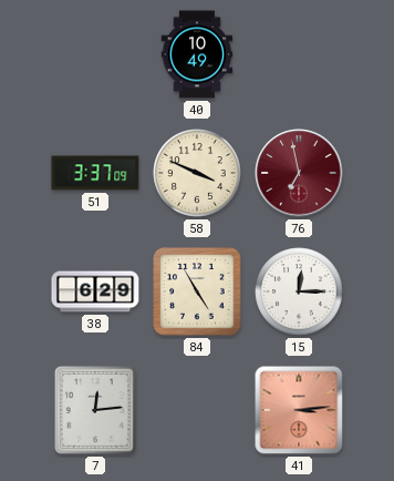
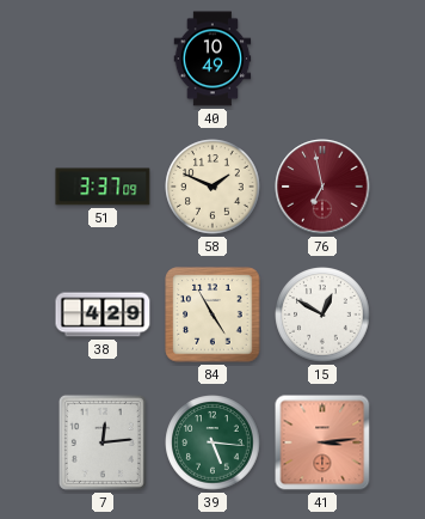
58: 3:49 -> 1:49
38: 6:29 -> 4:29
15: 12:15 -> 12:50
39: none -> 5:16
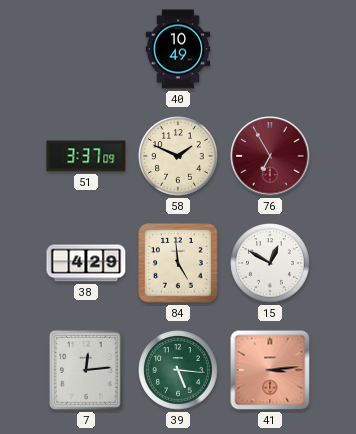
76: 6:58 -> 6:55
84: 4:55 -> 4:59
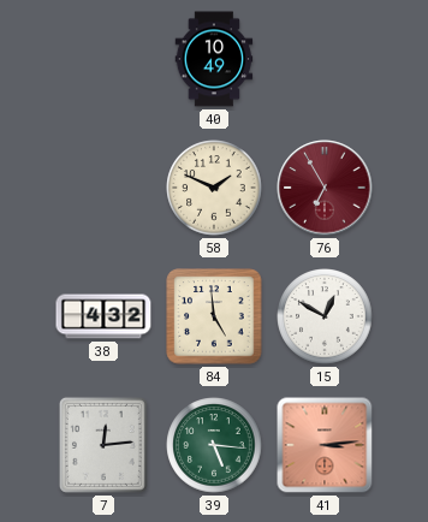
51: 3:37 -> none
38: 4:29 -> 4:32
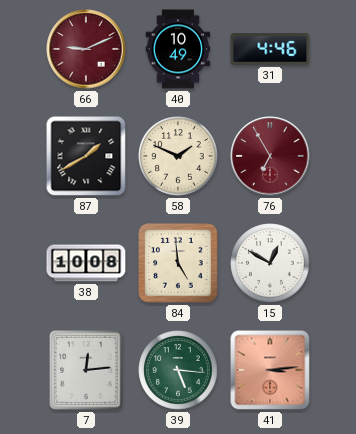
66: none -> 9:11
31: none -> 4:46
87: none -> 1:40
38: 4:32 -> 10:08
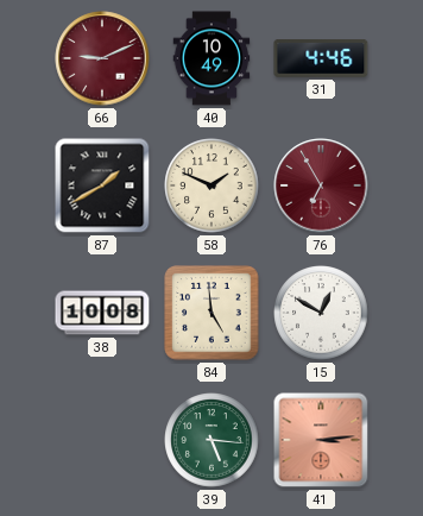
7: 12:14 -> none
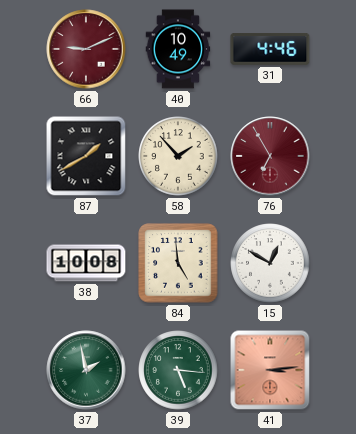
58: 1:49 -> 1:53
37: none -> 1:58
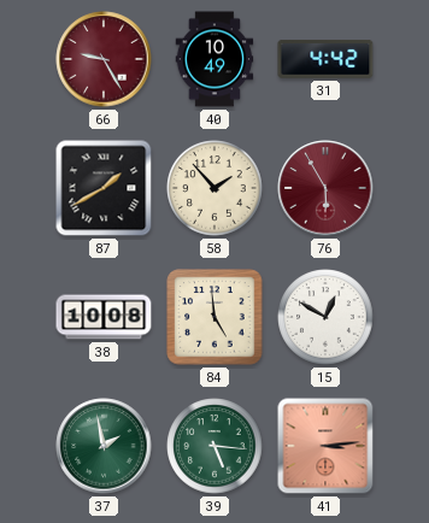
66: 9:11 -> 9:25
31: 4:46 -> 4:42
76: 6:55 -> 5:55
